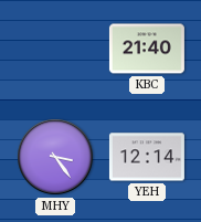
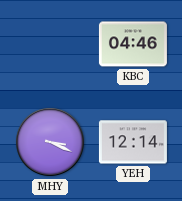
KBC: 21:40 -> 04:46
MHY: 3:24 -> 3:19
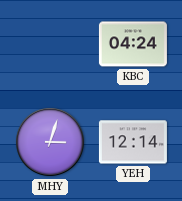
KBC: 04:46 -> 04:24
MHY: 3:19 -> 3:03
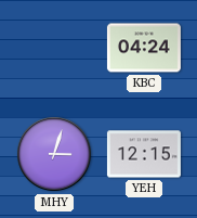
YEH: 12:14 -> 12:15
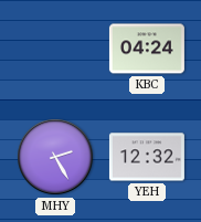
MHY: 3:03 -> 2:25
YEH: 12:15 -> 12:32
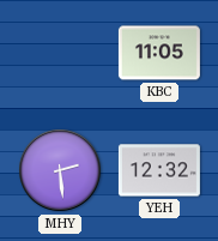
KBC: 04:24 -> 11:05
MHY: 2:25 -> 2:29
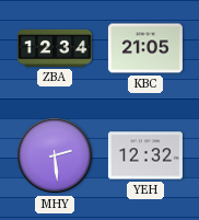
ZBA: none -> 12:34
KBC: 11:05 -> 21:05
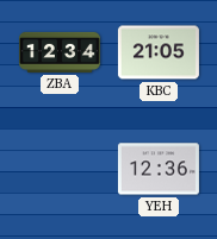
MHY: 2:29 -> none
YEH: 12:32 -> 12:36
